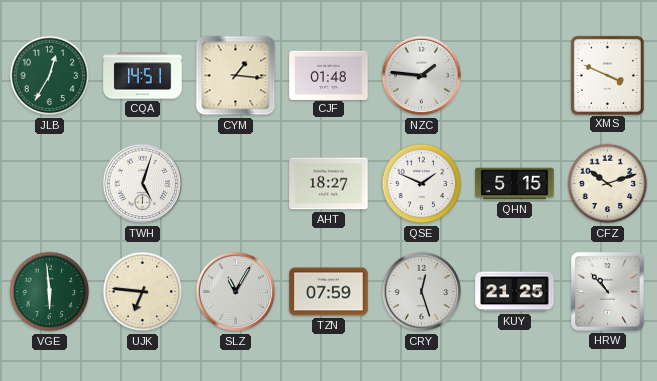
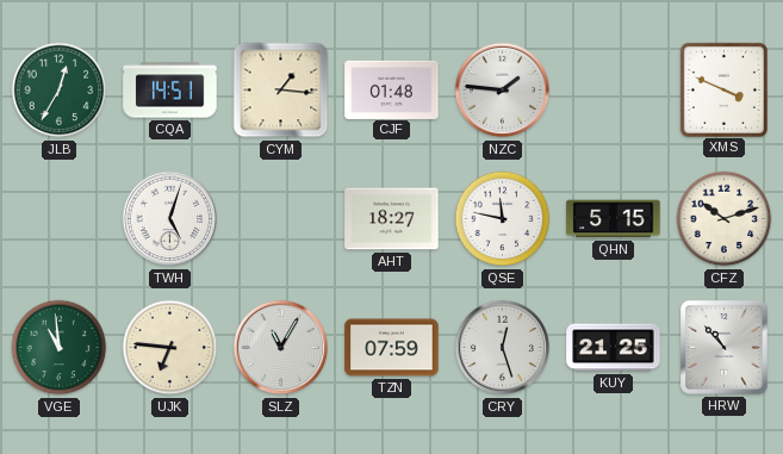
QSE: 1:49 -> 11:47
VGE: 5:59 -> 10:59
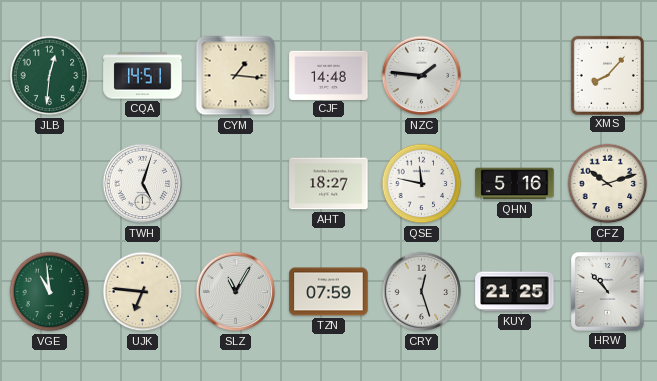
JLB: 12:35 -> 12:31
CJF: 01:48 -> 14:48
XMS: 3:49 -> 8:07
QHN: 5:15 -> 5:16
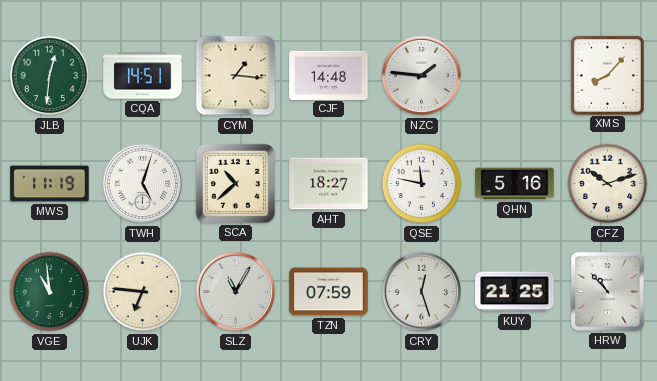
MWS: none -> 11:19
SCA: none -> 10:38
